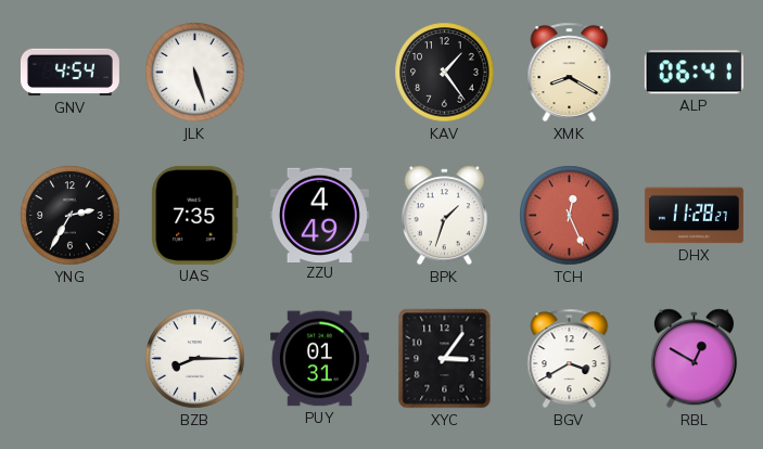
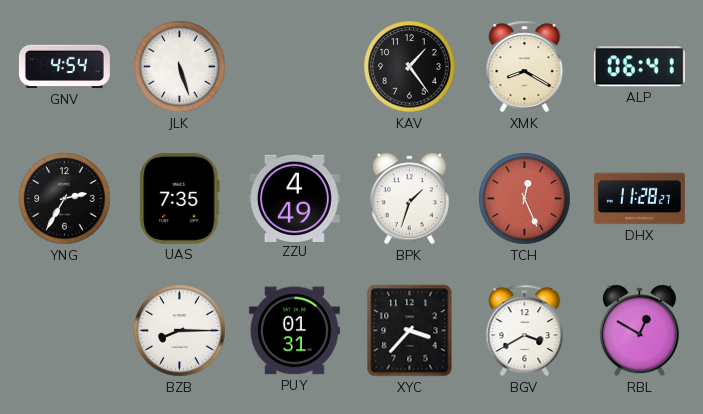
XYC: 3:06 -> 3:37
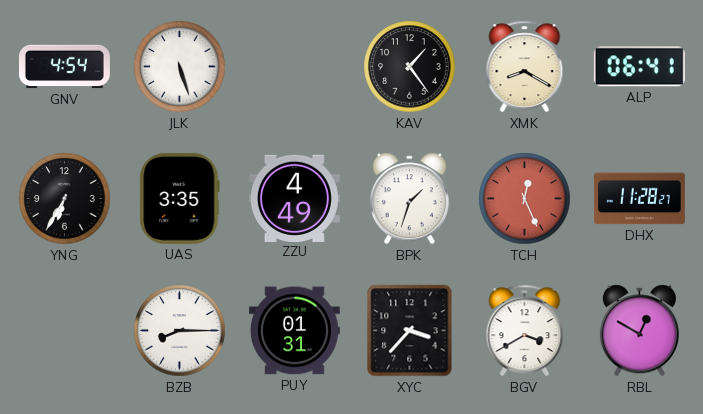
YNG: 2:35 -> 6:35
UAS: 7:35 -> 3:35
